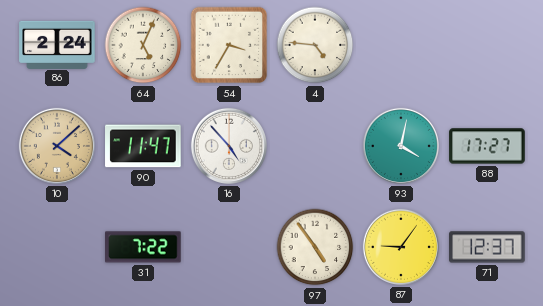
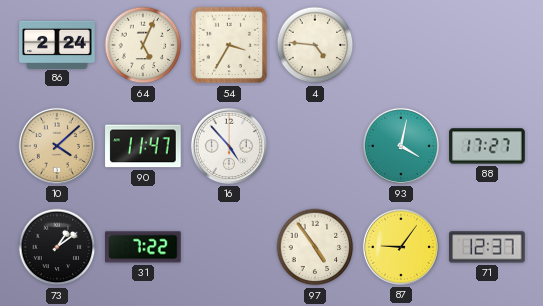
73: none -> 1:09
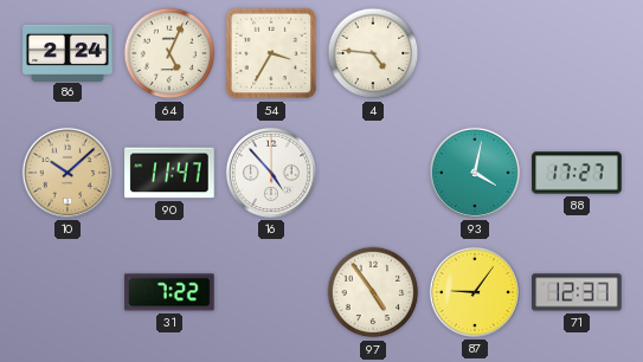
10: 4:08 -> 10:08
73: 1:09 -> none
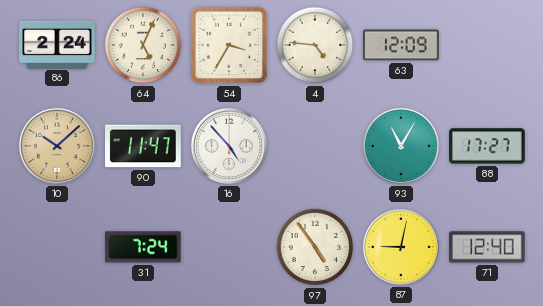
63: none -> 12:09
93: 4:02 -> 11:05
31: 7:22 -> 7:24
87: 9:06 -> 9:02
71: 12:37 -> 12:40
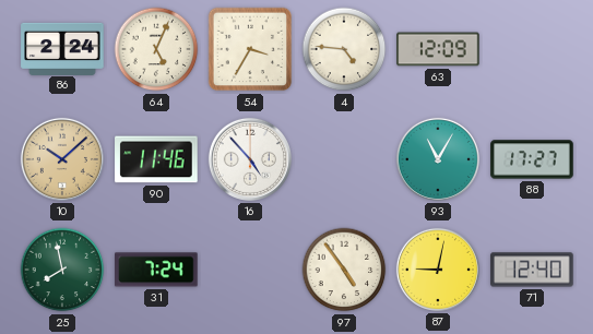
90: 11:47 -> 11:46
25: none -> 7:58
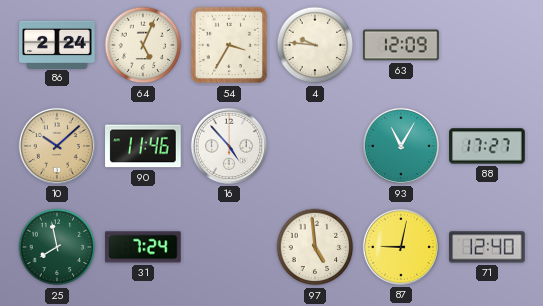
4: 4:46 -> 9:46
97: 4:54 -> 4:59
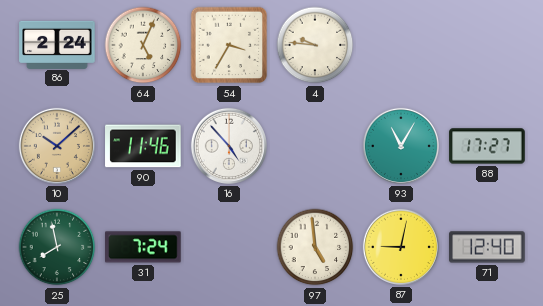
63: 12:09 -> none
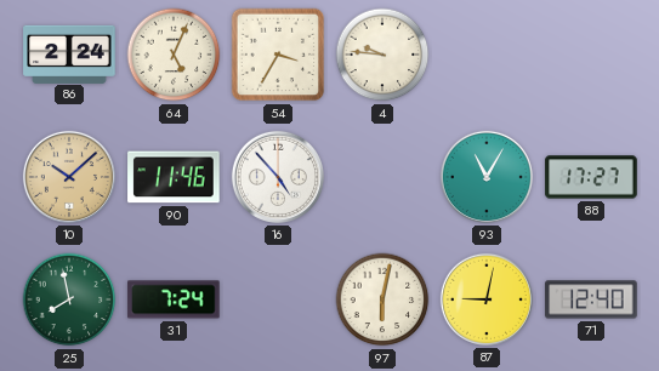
97: 4:59 -> 6:02
